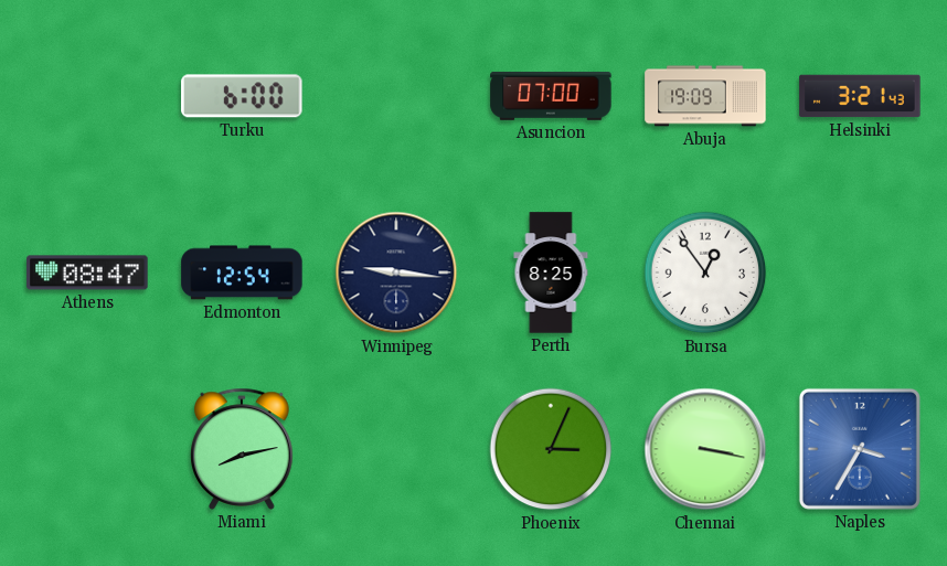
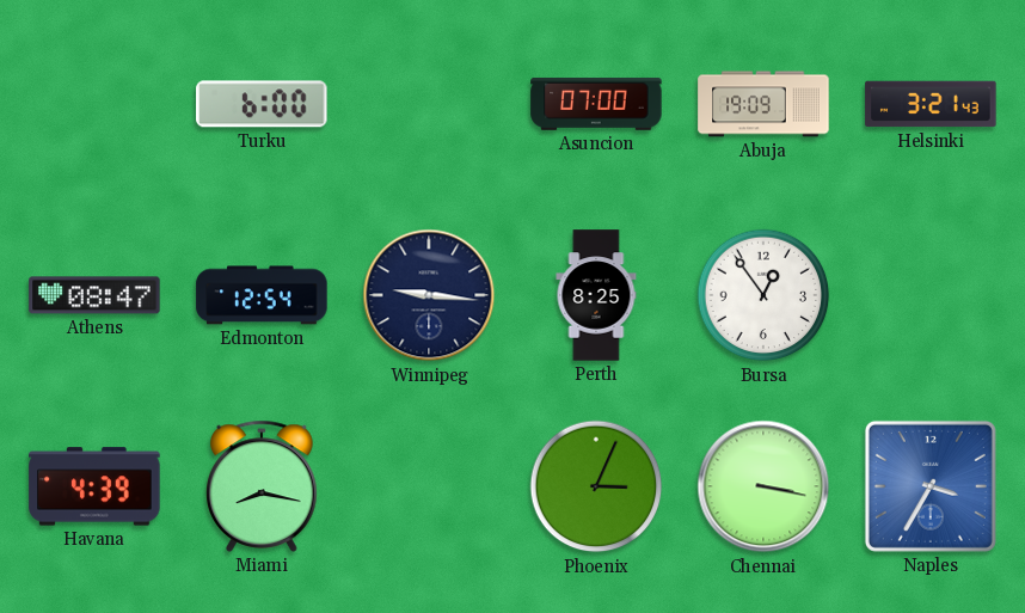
Havana: none -> 4:39
Miami: 8:13 -> 8:17
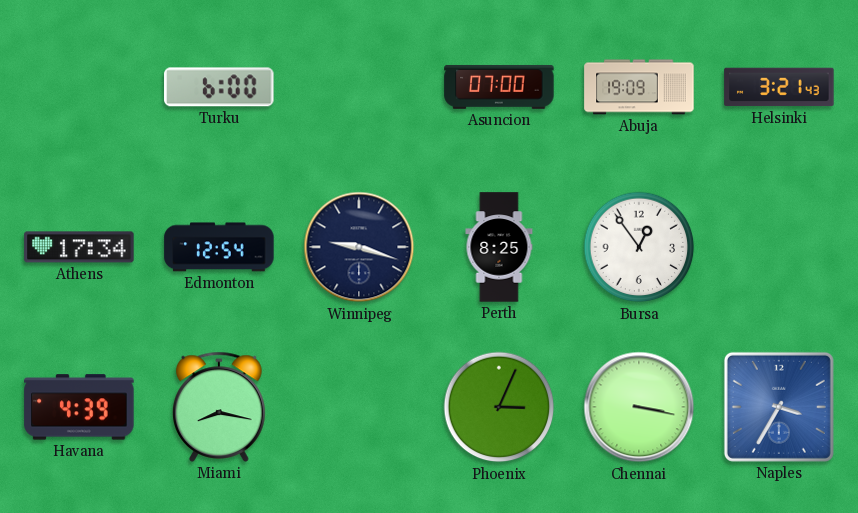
Athens: 08:47 -> 17:34
Winnipeg: 9:16 -> 9:18
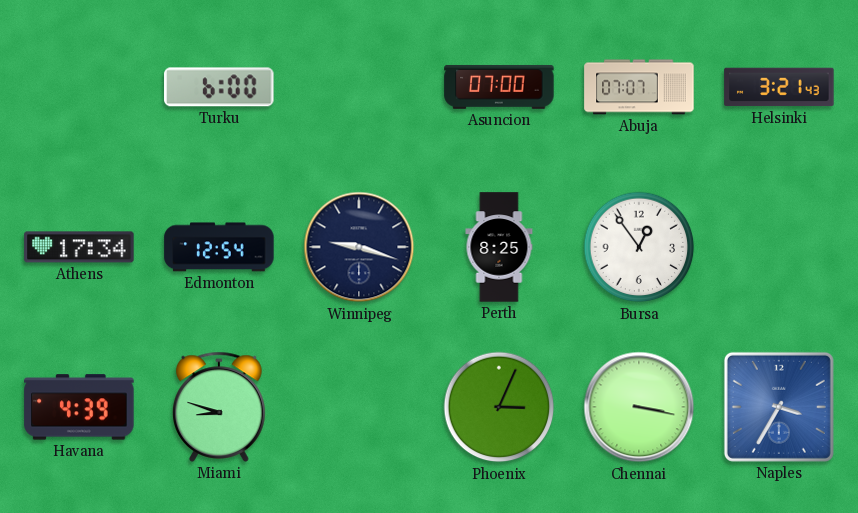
Abuja: 19:09 -> 07:07
Miami: 8:17 -> 8:48
